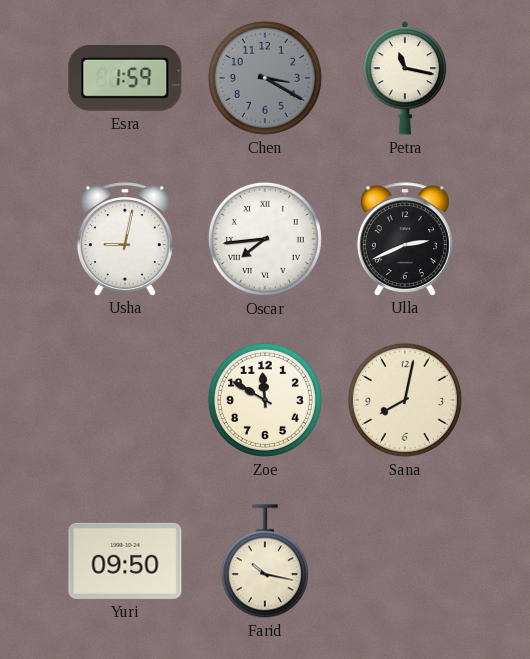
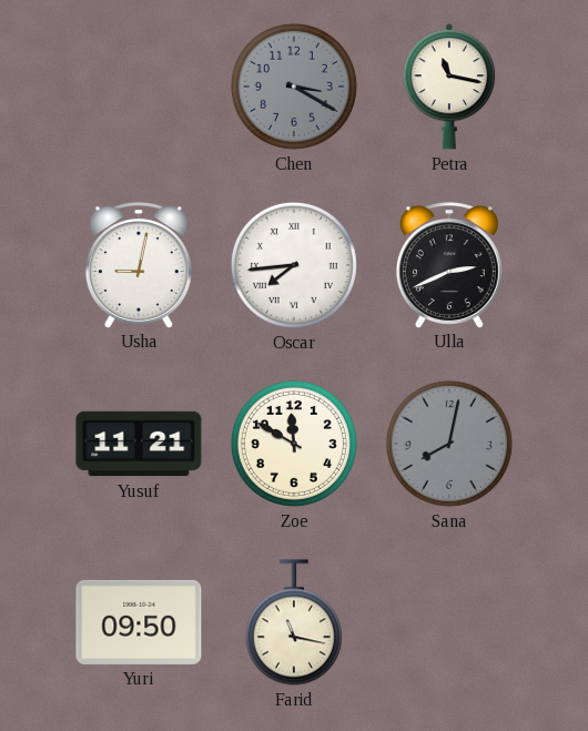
Esra: 1:59 -> none
Yusuf: none -> 11:21
Sana dial: cream -> grey
Farid: 10:17 -> 11:17
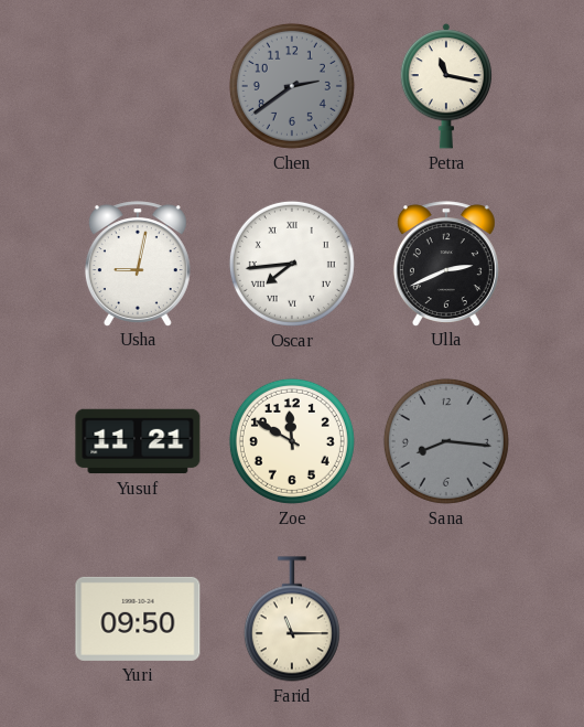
Chen: 3:20 -> 2:39
Sana: 8:02 -> 8:16
Farid: 11:17 -> 11:15
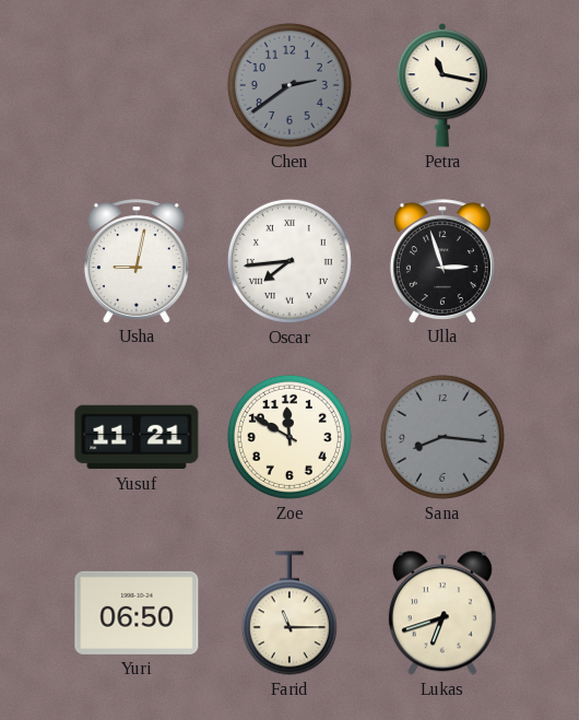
Ulla: 2:41 -> 2:57
Yuri: 09:50 -> 06:50
Lukas: none -> 6:42
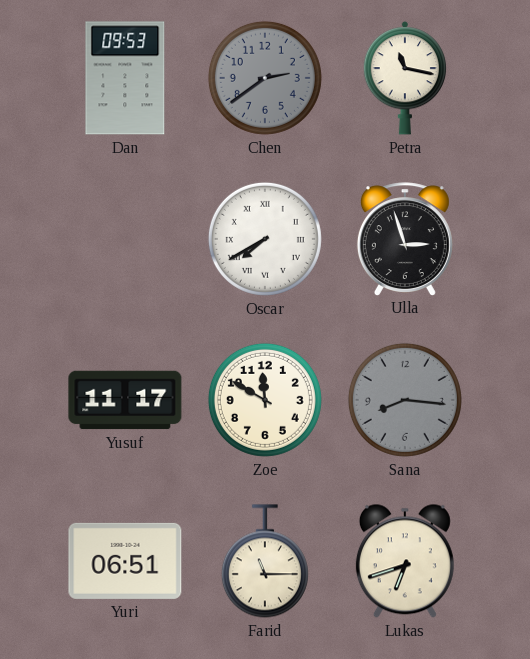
Dan: none -> 09:53
Usha: 9:02 -> none
Oscar: 7:44 -> 7:40
Yusuf: 11:21 -> 11:17
Yuri: 06:50 -> 06:51
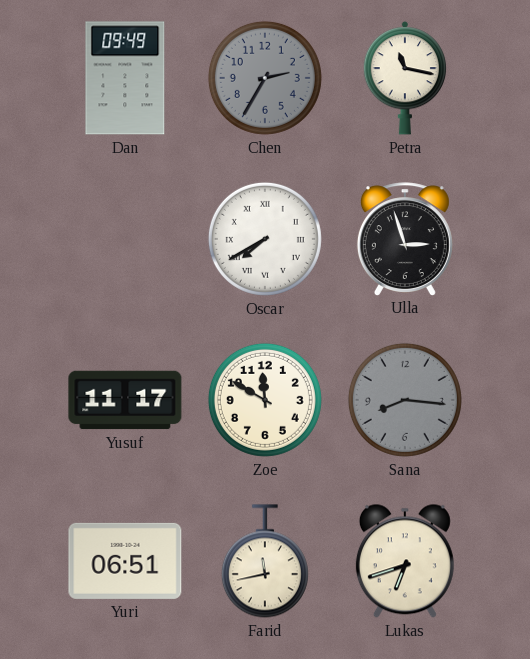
Dan: 09:53 -> 09:49
Chen: 2:39 -> 2:35
Farid: 11:15 -> 11:43
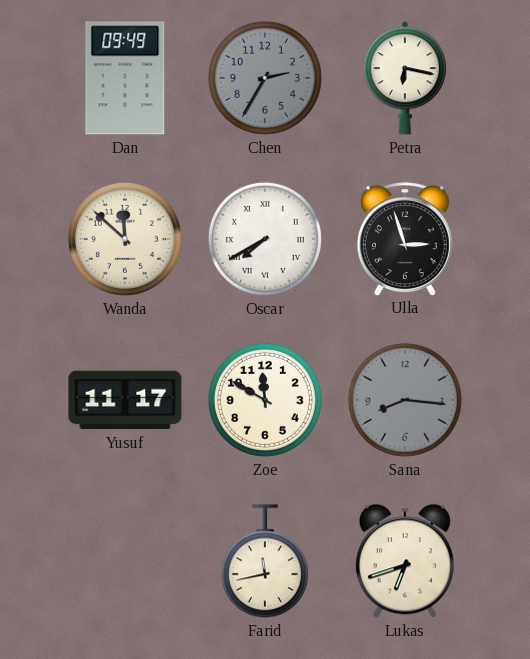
Petra: 11:17 -> 6:17
Wanda: none -> 11:52
Yuri: 06:51 -> none
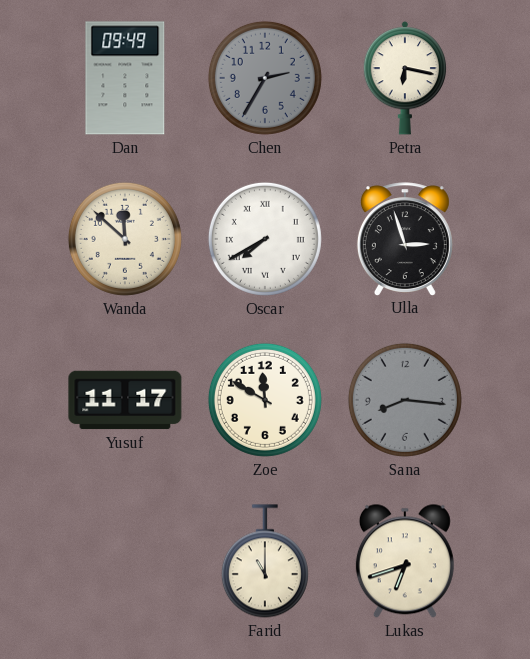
Farid: 11:43 -> 11:00
